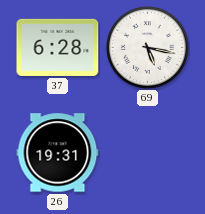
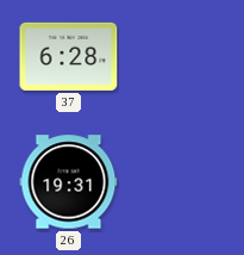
69: 5:17 -> none
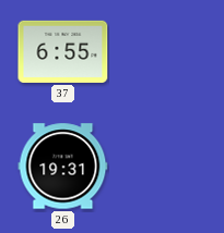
37: 6:28 -> 6:55
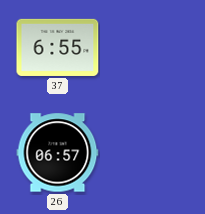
26: 19:31 -> 06:57
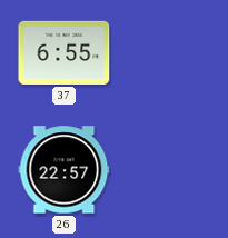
26: 06:57 -> 22:57
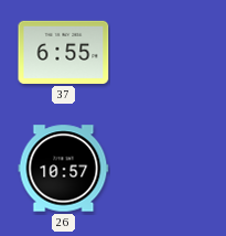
26: 22:57 -> 10:57
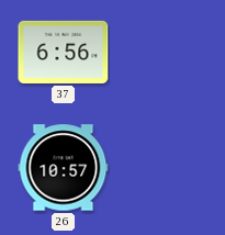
37: 6:55 -> 6:56
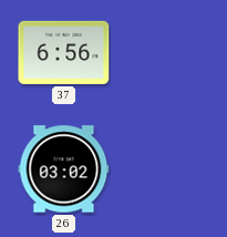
26: 10:57 -> 03:02
